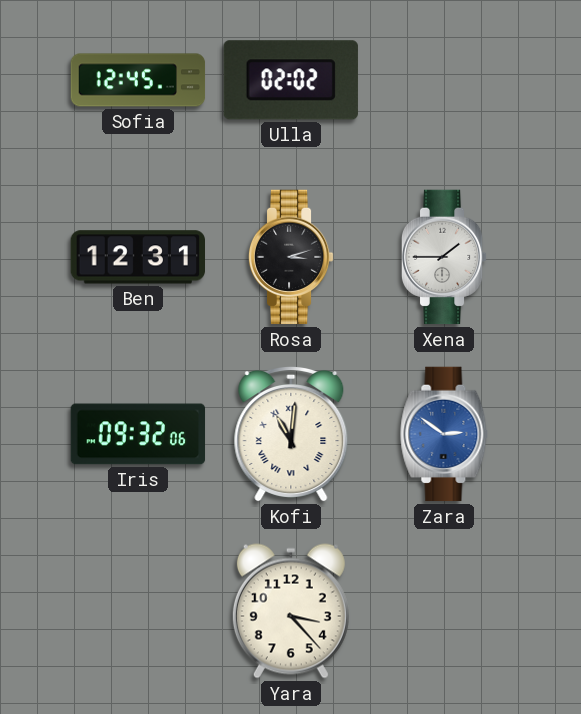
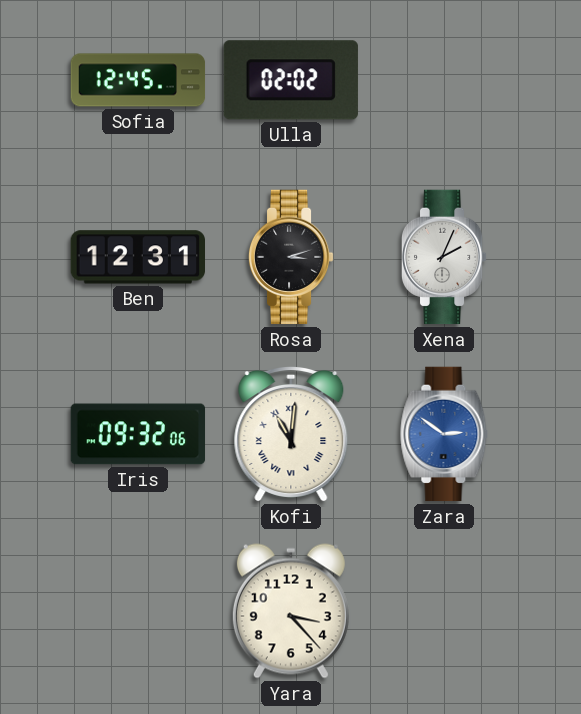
Xena: 1:45 -> 2:04
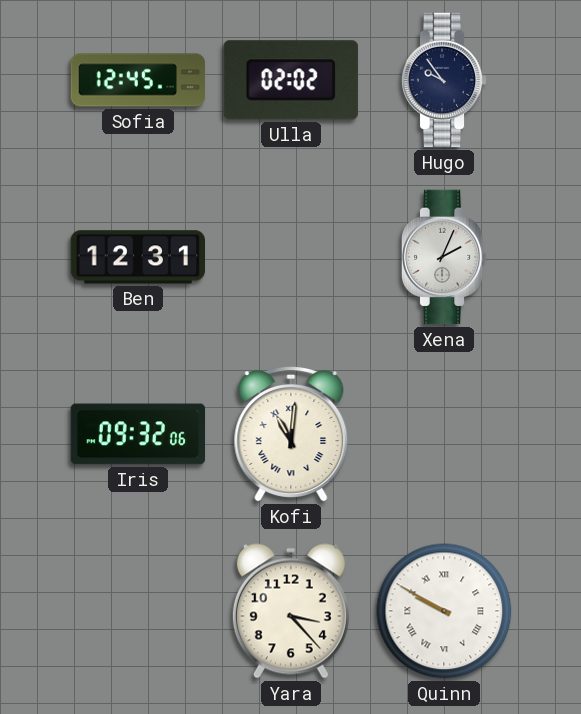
Hugo: none -> 9:54
Rosa: 3:12 -> none
Zara: 2:51 -> none
Quinn: none -> 9:50
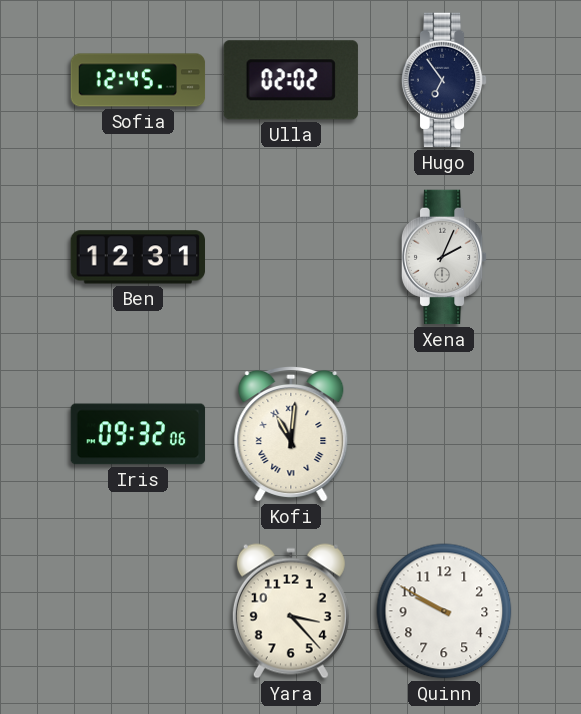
Hugo: 9:54 -> 6:54
Quinn numerals: Roman -> Arabic
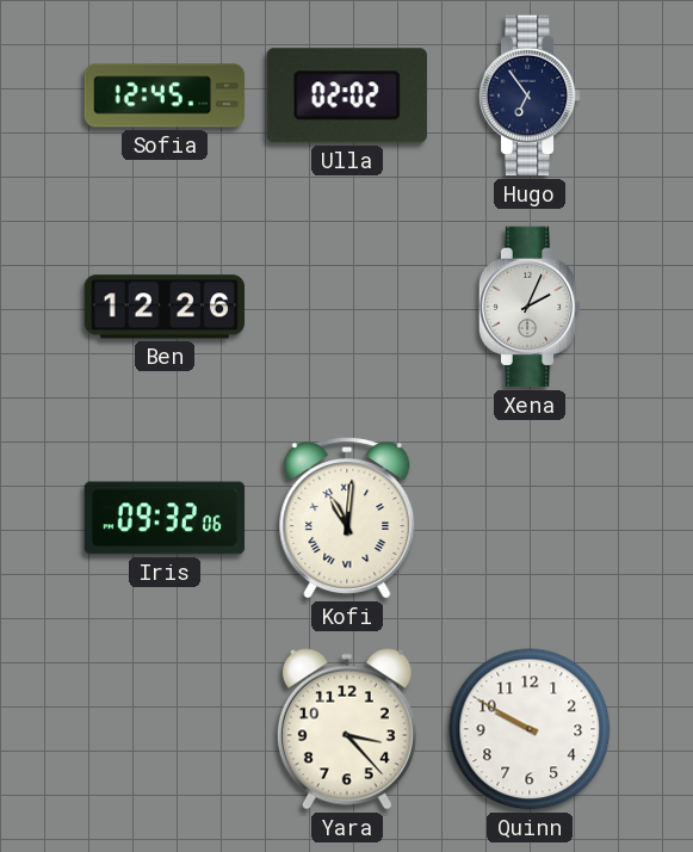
Ben: 12:31 -> 12:26
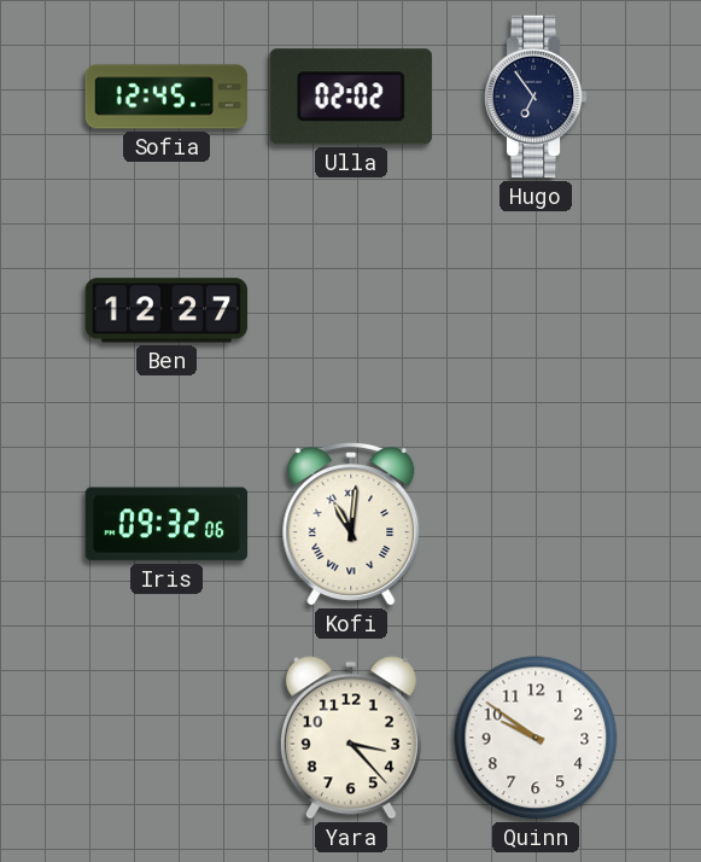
Ben: 12:26 -> 12:27
Xena: 2:04 -> none
Quinn: 9:50 -> 9:51
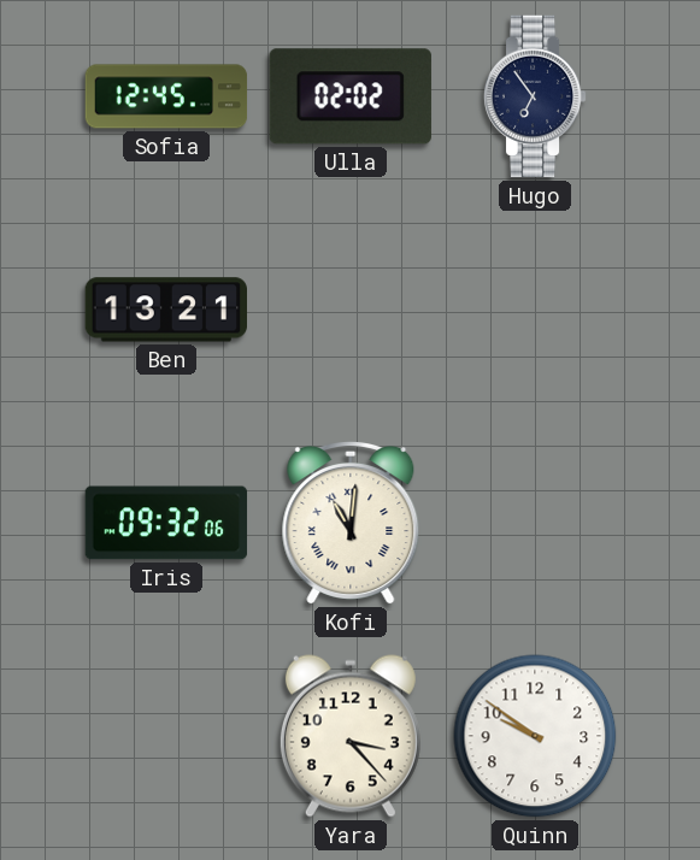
Ben: 12:27 -> 13:21
